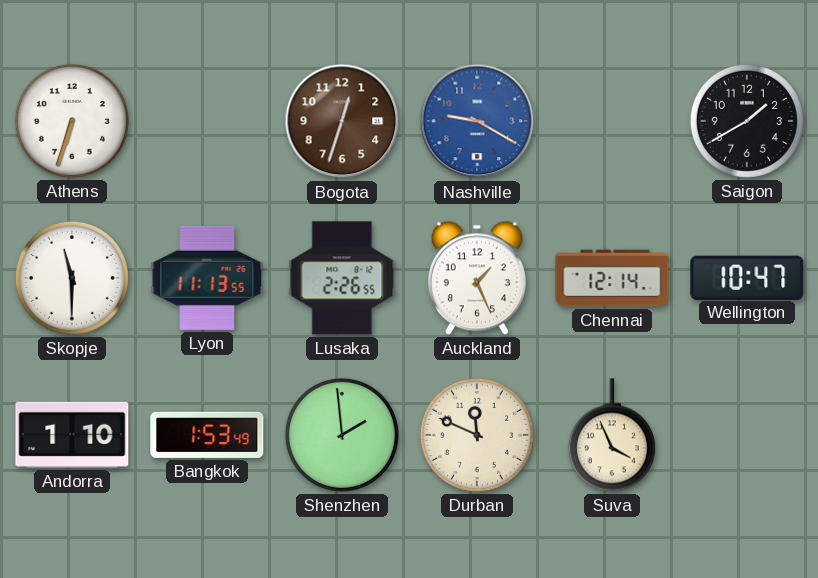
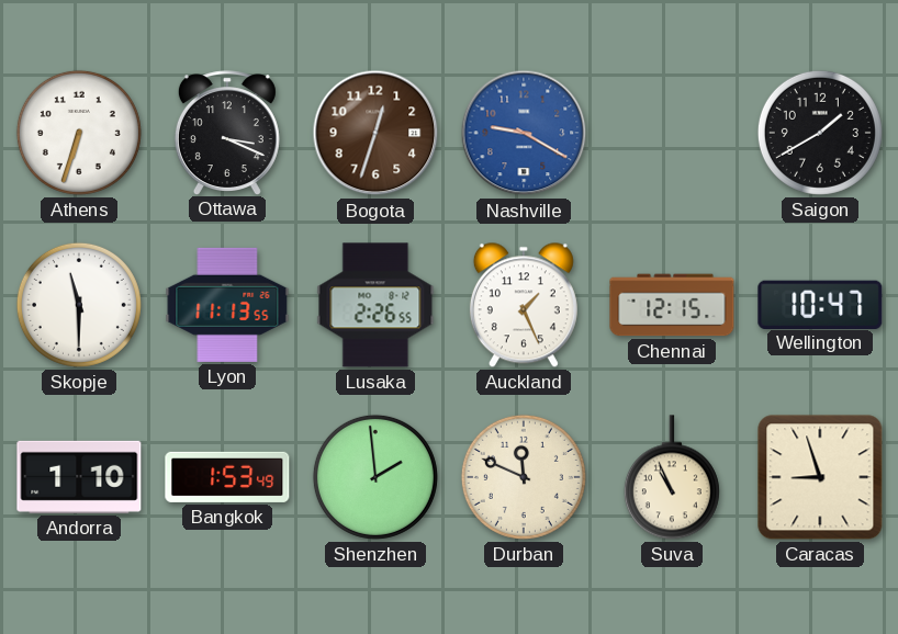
Ottawa: none -> 3:19
Chennai: 12:14 -> 12:15
Suva: 3:56 -> 10:56
Caracas: none -> 8:57
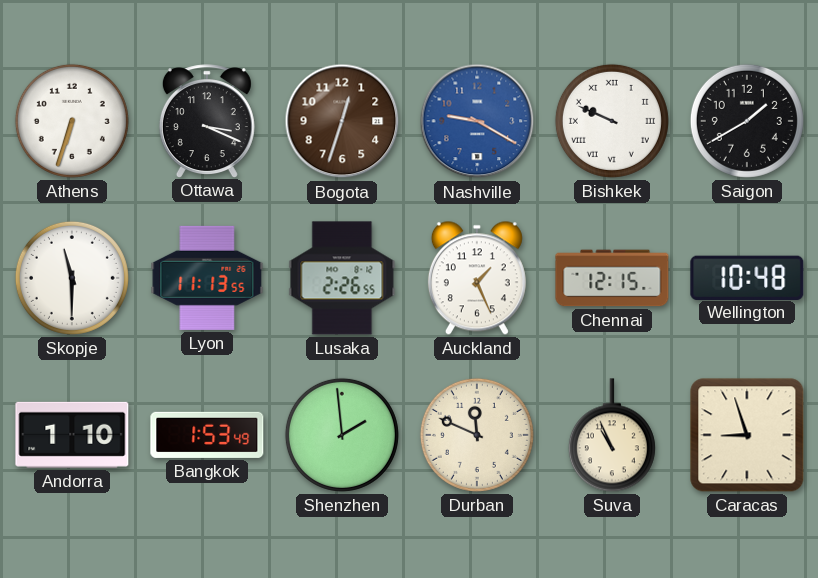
Bishkek: none -> 9:49
Wellington: 10:47 -> 10:48
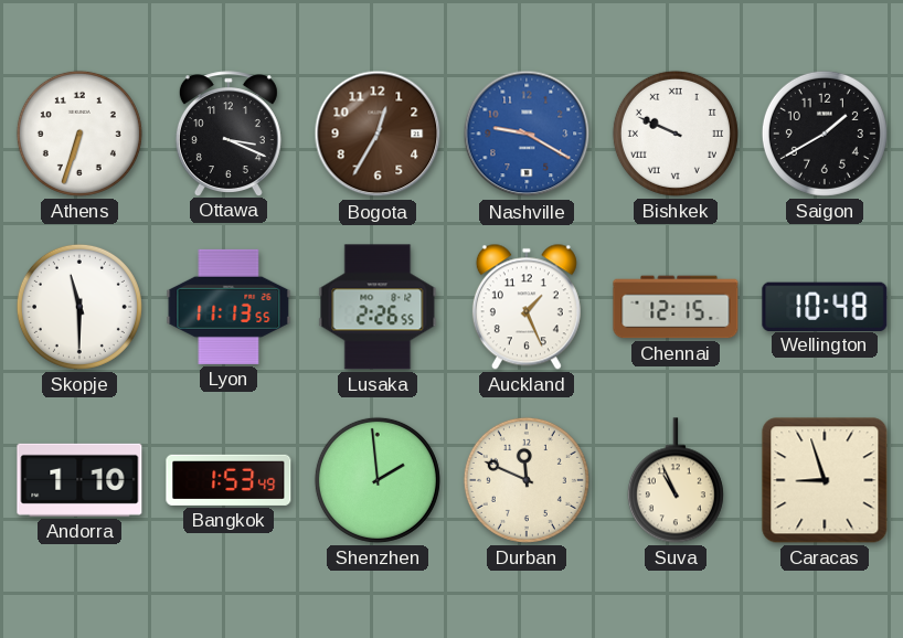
Bogota: 12:33 -> 12:35
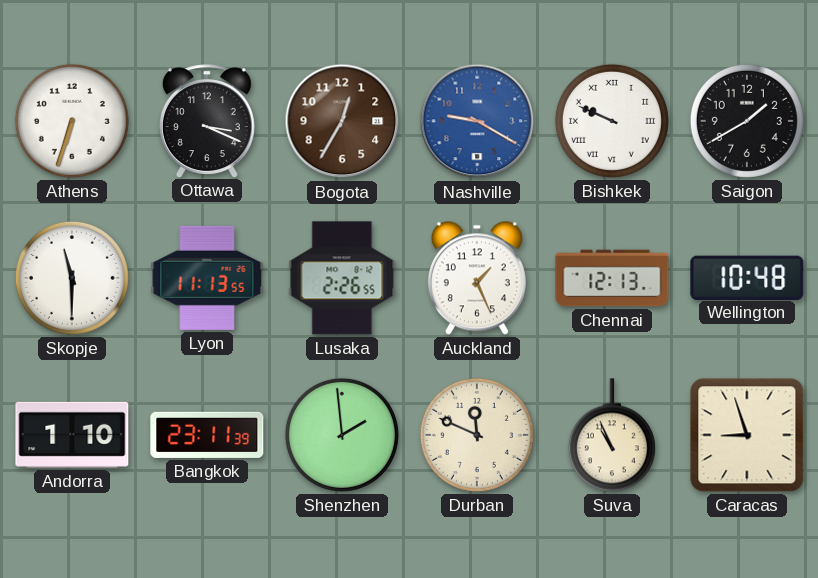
Chennai: 12:15 -> 12:13
Bangkok: 1:53 -> 23:11
